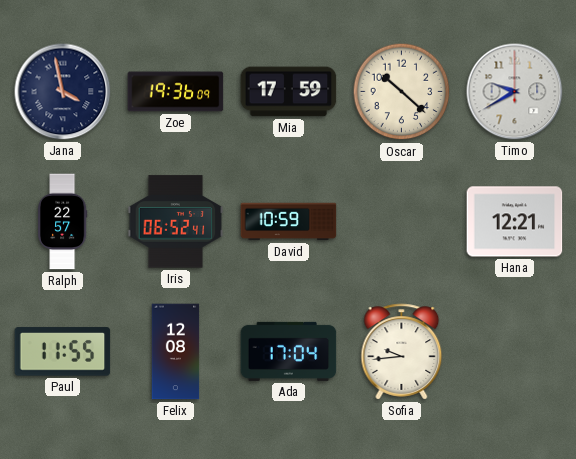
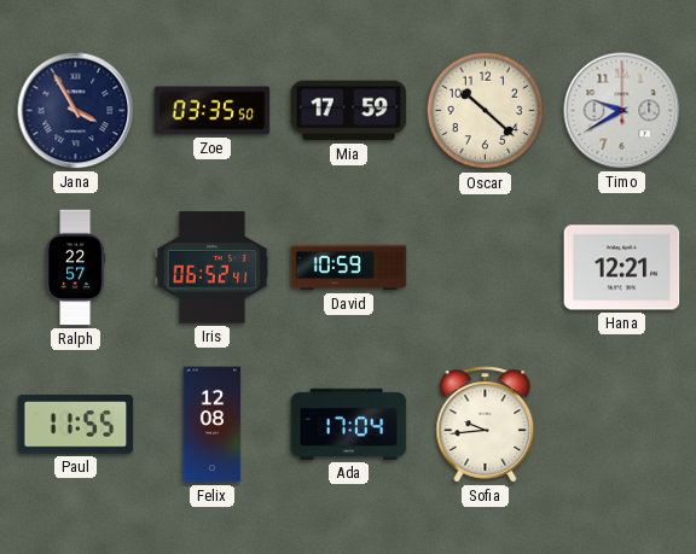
Jana: 3:58 -> 3:55
Zoe: 19:36 -> 03:35
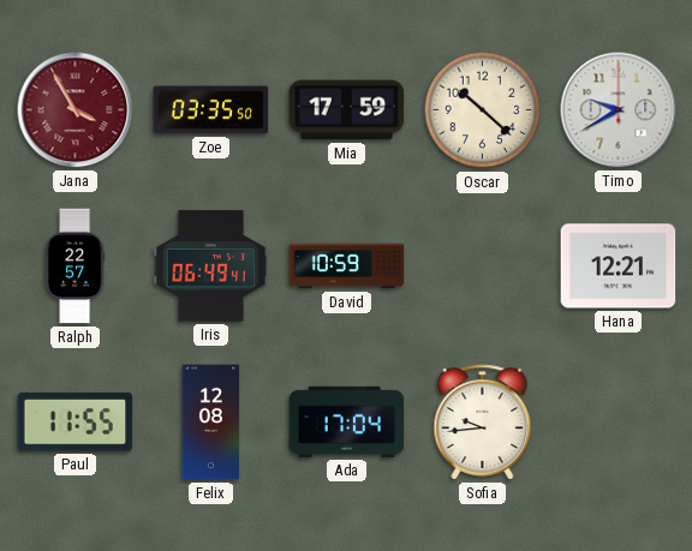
Jana dial: navy -> burgundy
Iris: 06:52 -> 06:49
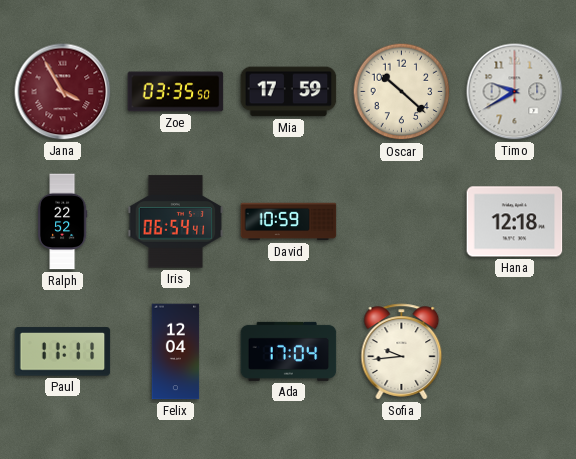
Ralph: 22:57 -> 22:52
Iris: 06:49 -> 06:54
Hana: 12:21 -> 12:18
Paul: 11:55 -> 11:11
Felix: 12:08 -> 12:04
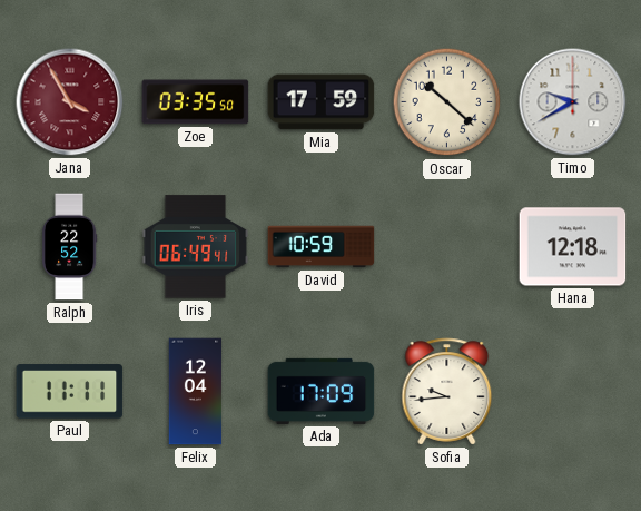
Iris: 06:54 -> 06:49
Ada: 17:04 -> 17:09
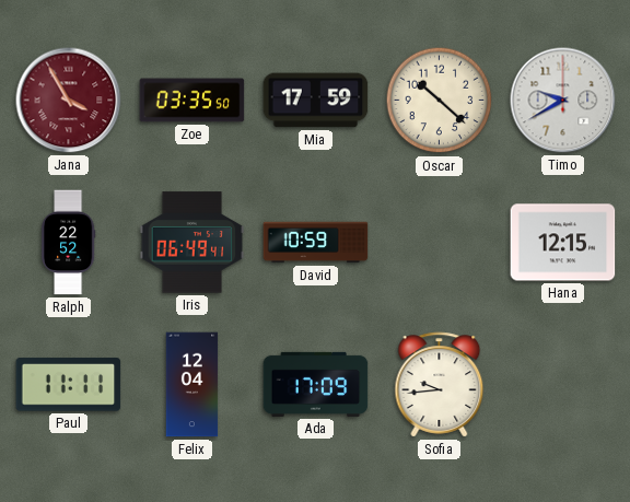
Hana: 12:18 -> 12:15
